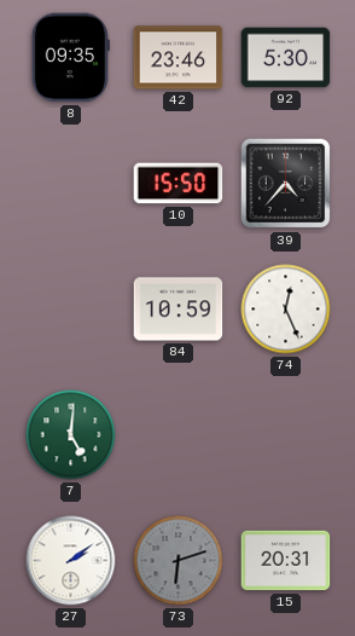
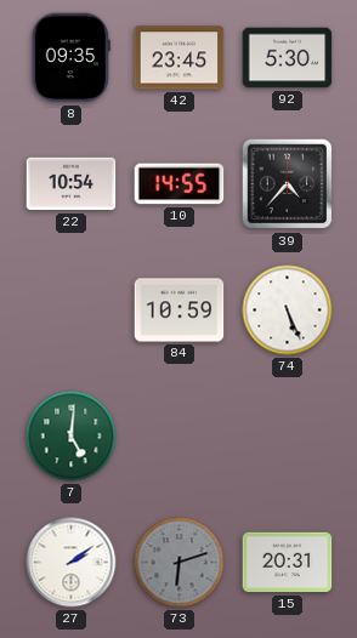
42: 23:46 -> 23:45
22: none -> 10:54
10: 15:50 -> 14:55
74: 12:26 -> 5:26
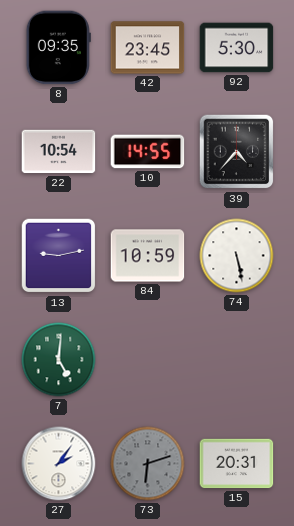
13: none -> 9:13
74: 5:26 -> 5:28
27: 2:09 -> 2:06
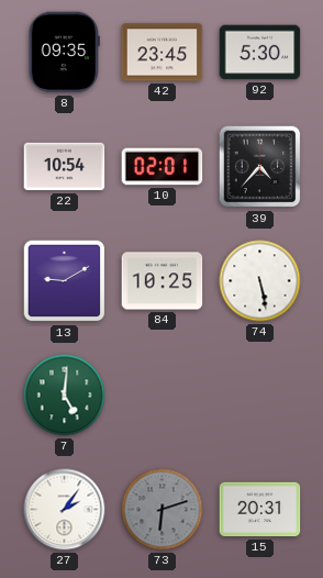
10: 14:55 -> 02:01
13: 9:13 -> 9:10
84: 10:59 -> 10:25
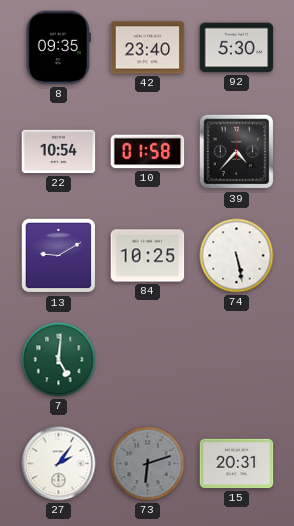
42: 23:45 -> 23:40
10: 02:01 -> 01:58
